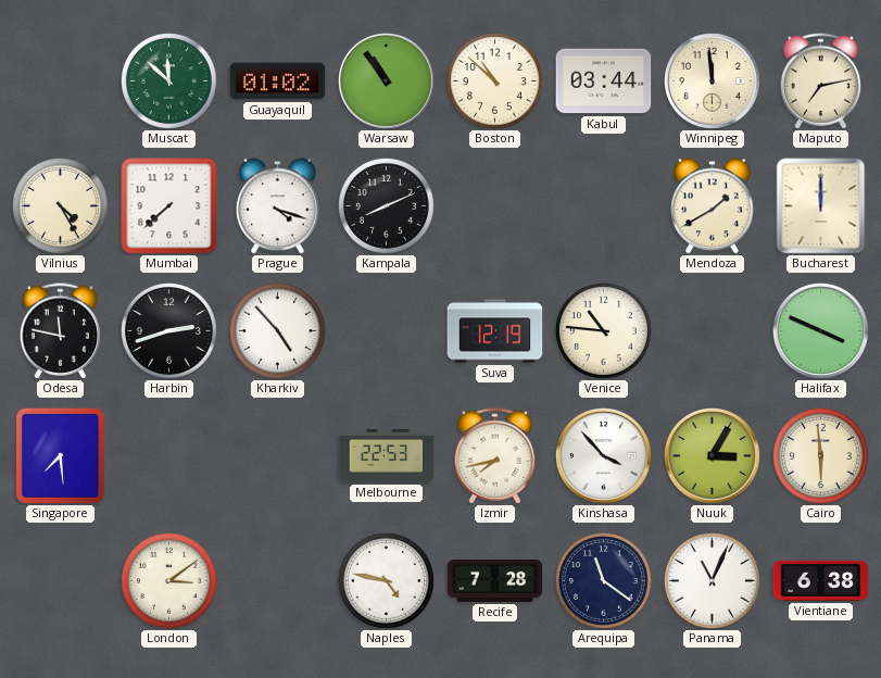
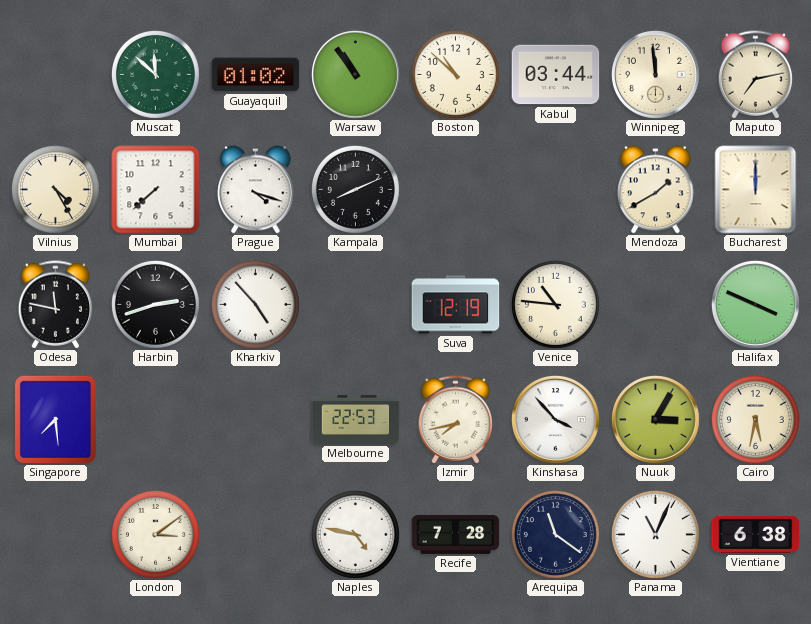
Cairo: 5:59 -> 5:32
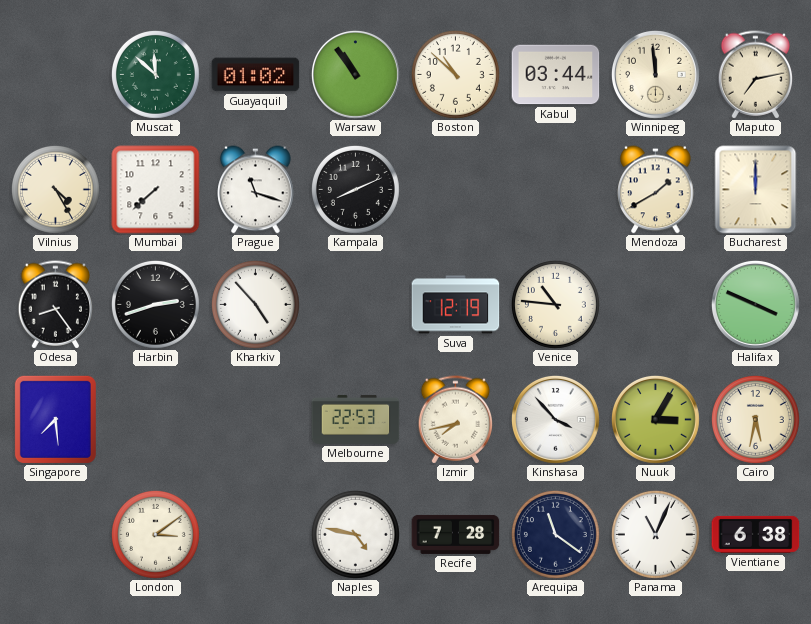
Prague: 4:18 -> 11:18
Odesa: 11:47 -> 8:24
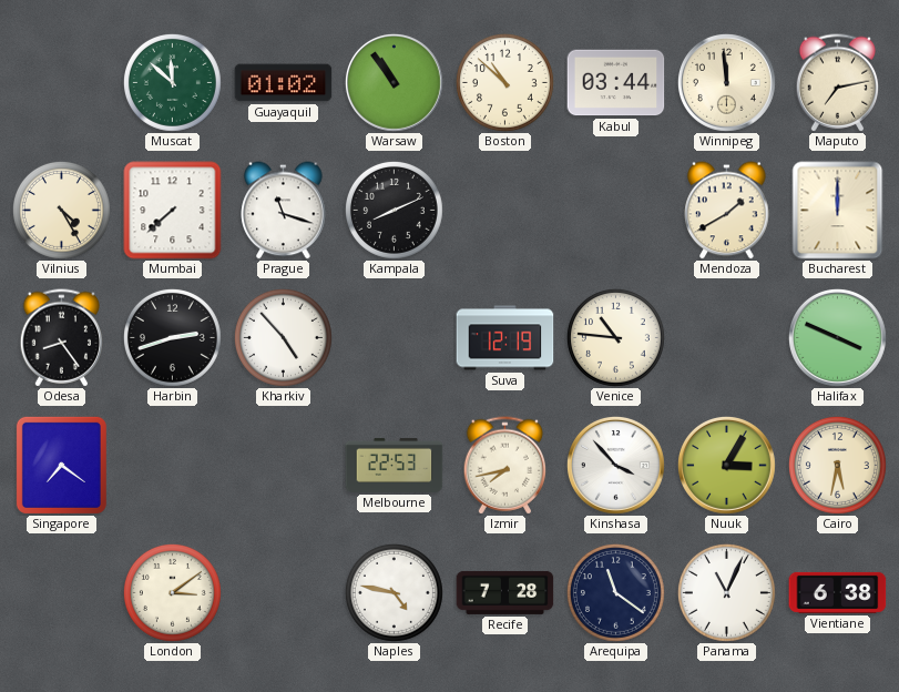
Singapore: 7:29 -> 7:21
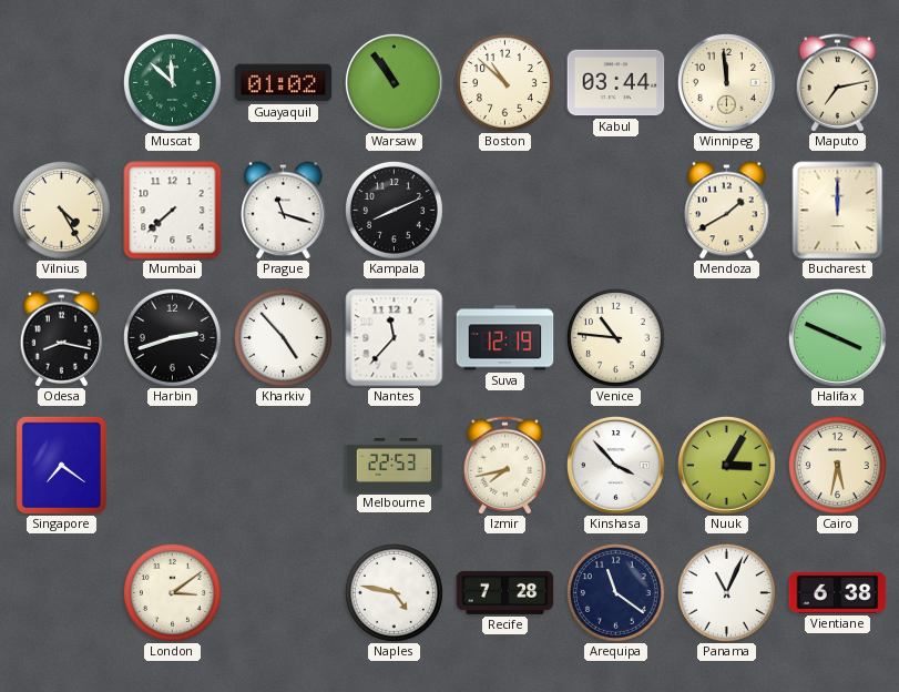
Odesa: 8:24 -> 8:17
Nantes: none -> 11:37
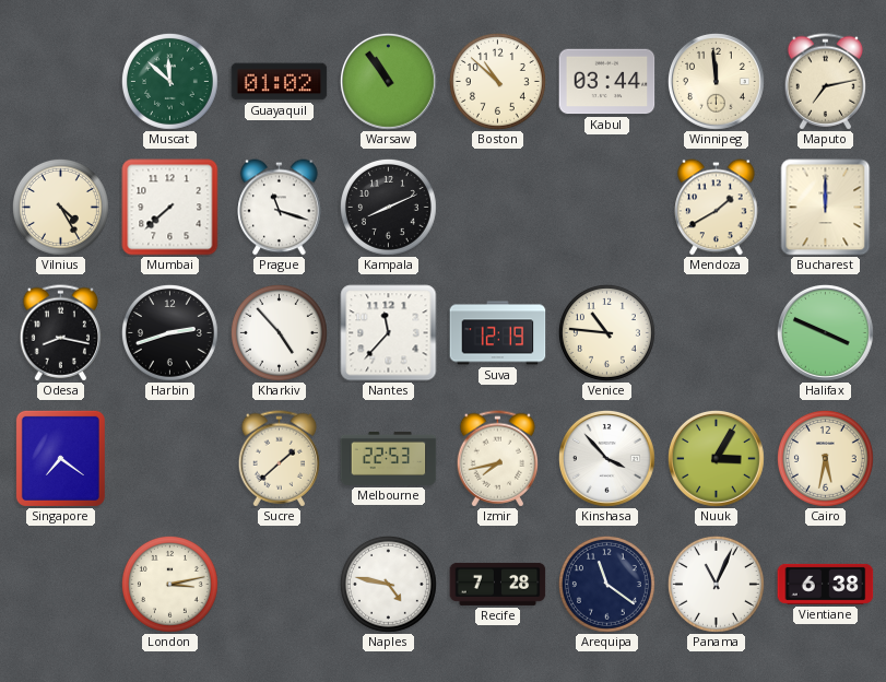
Sucre: none -> 1:38
London: 3:09 -> 3:13
